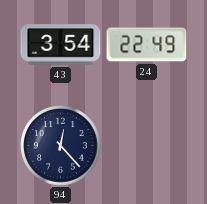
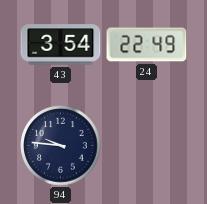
94: 12:23 -> 9:46
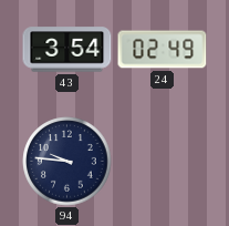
24: 22:49 -> 02:49
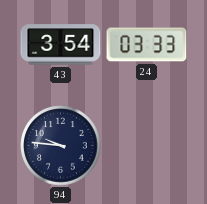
24: 02:49 -> 03:33
